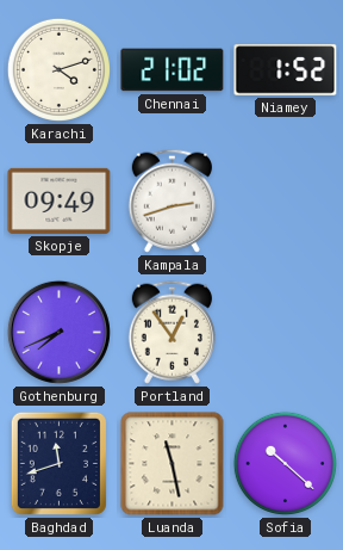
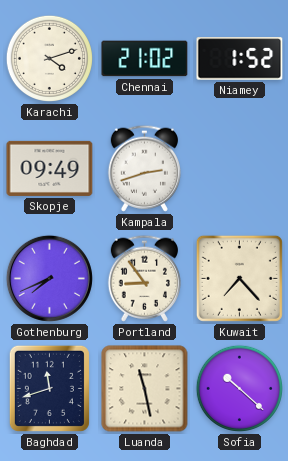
Portland: 12:54 -> 8:54
Kuwait: none -> 7:23
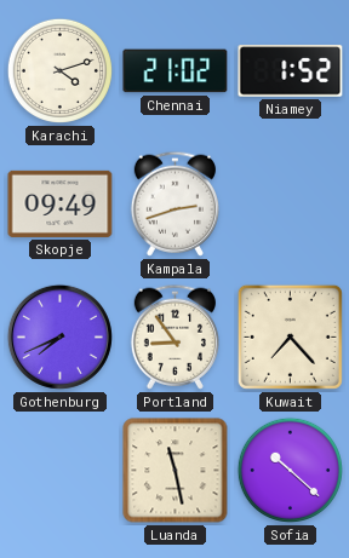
Baghdad: 11:42 -> none
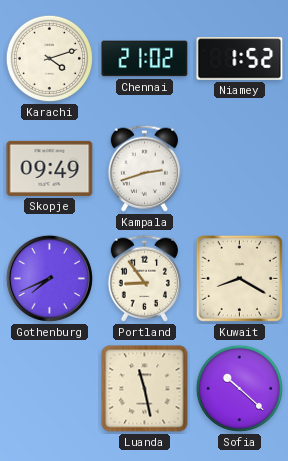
Kuwait: 7:23 -> 8:20
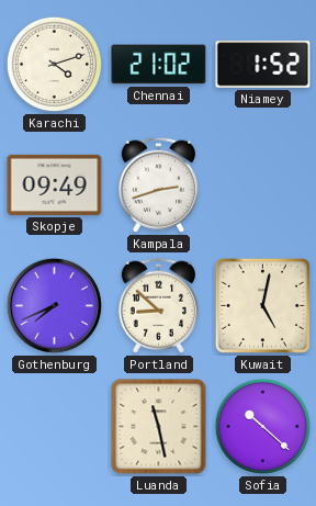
Portland: 8:54 -> 8:52
Kuwait: 8:20 -> 5:02
